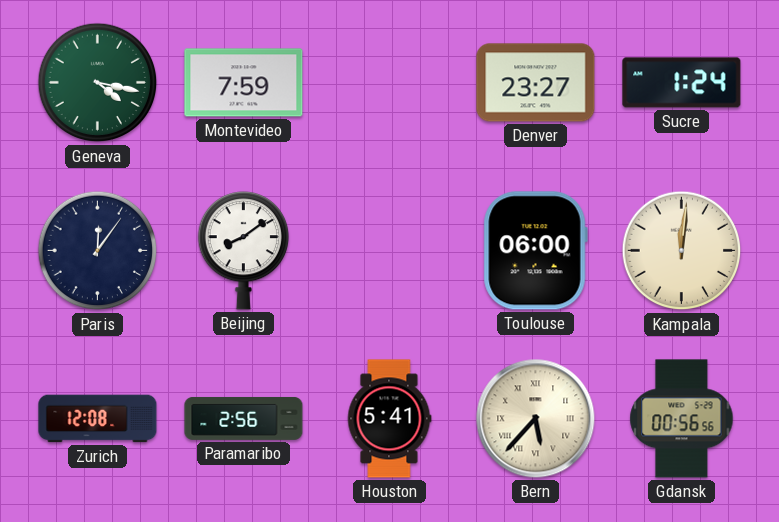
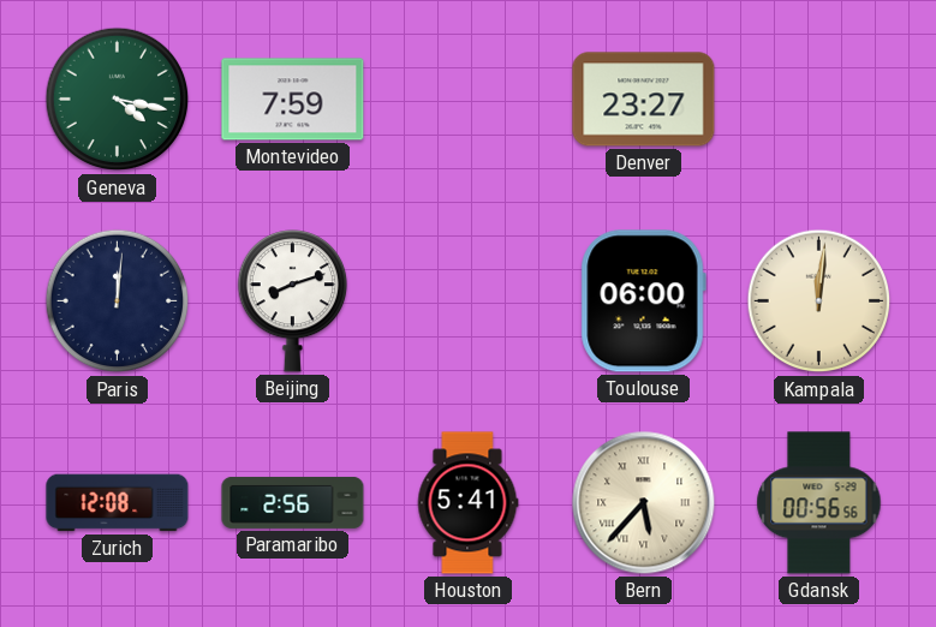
Sucre: 1:24 -> none
Paris: 12:06 -> 12:01
Beijing: 8:09 -> 8:12
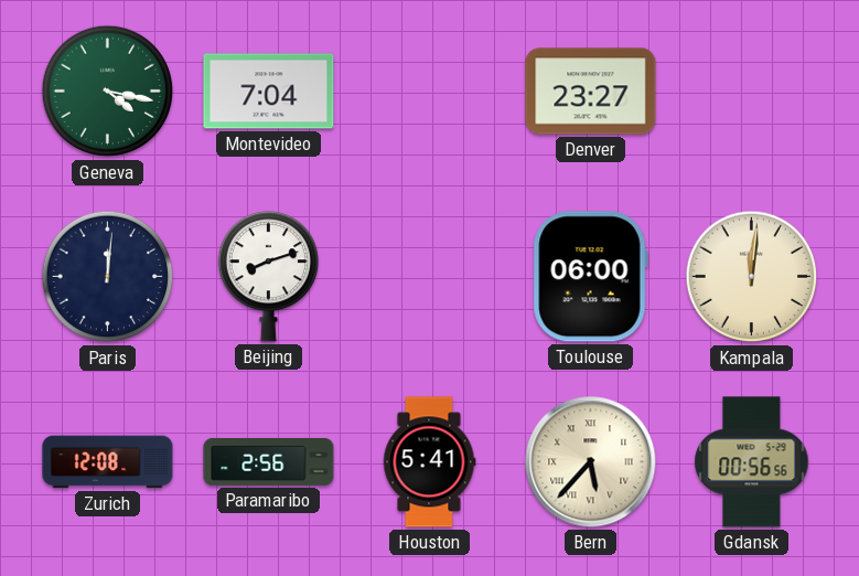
Montevideo: 7:59 -> 7:04
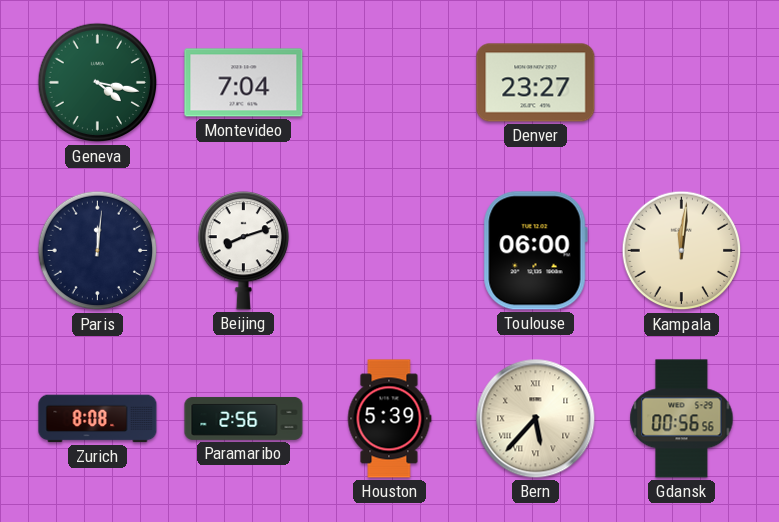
Zurich: 12:08 -> 8:08
Houston: 5:41 -> 5:39
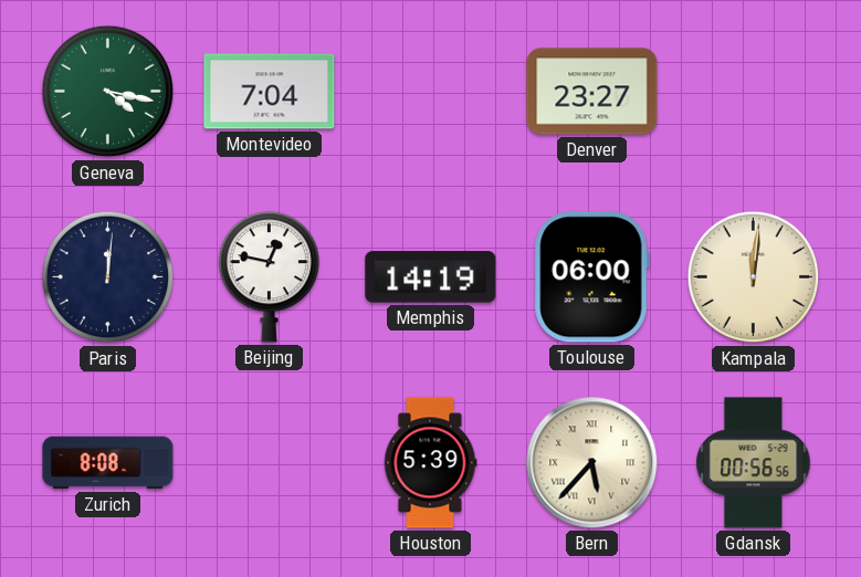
Beijing: 8:12 -> 12:47
Memphis: none -> 14:19
Paramaribo: 2:56 -> none
